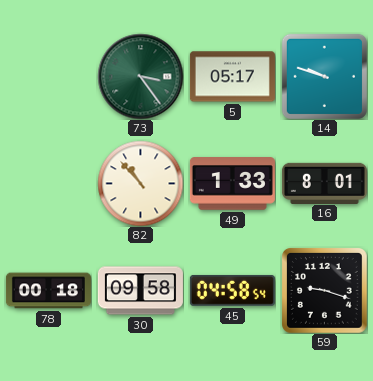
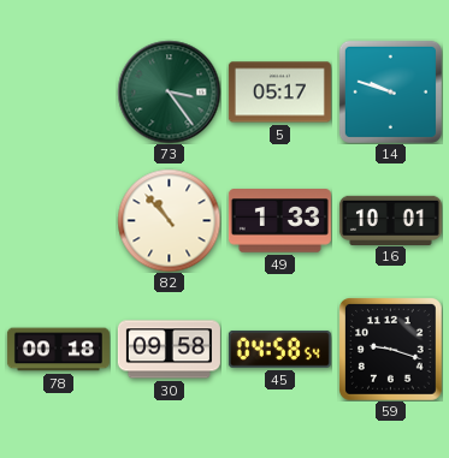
16: 8:01 -> 10:01
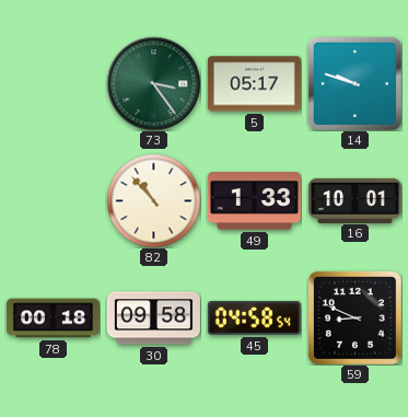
59: 9:18 -> 8:49
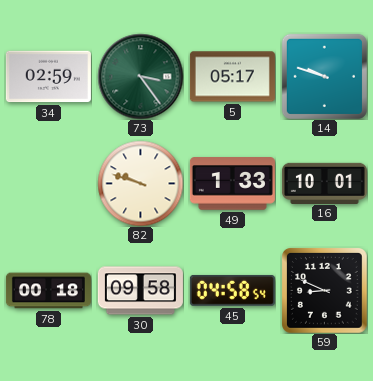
34: none -> 02:59
82: 10:53 -> 9:48
